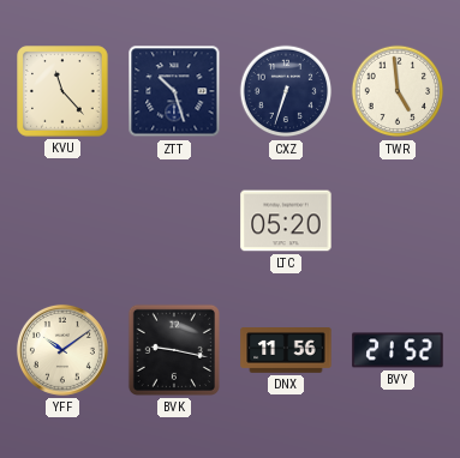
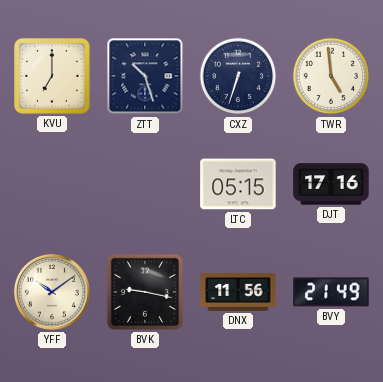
KVU: 11:23 -> 7:00
LTC: 05:20 -> 05:15
DJT: none -> 17:16
BVY: 21:52 -> 21:49
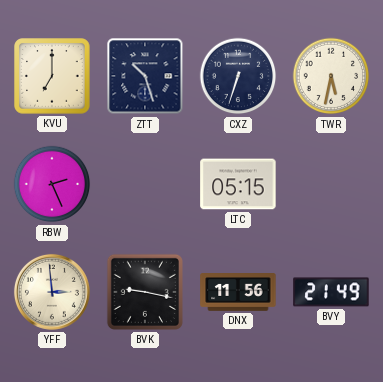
TWR: 4:59 -> 5:32
RBW: none -> 2:26
DJT: 17:16 -> none
YFF: 10:09 -> 2:59
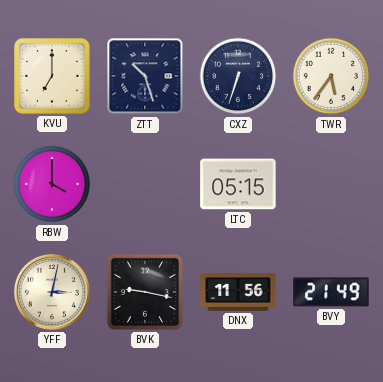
TWR: 5:32 -> 5:36
RBW: 2:26 -> 4:00
YFF: 2:59 -> 3:02
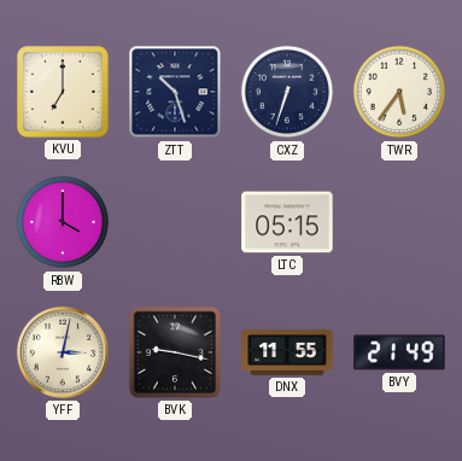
DNX: 11:56 -> 11:55
